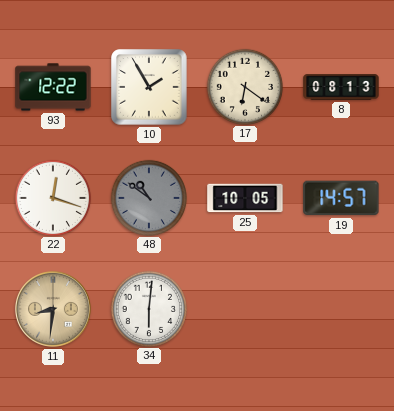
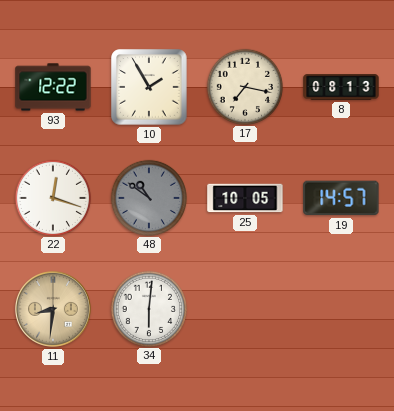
17: 6:21 -> 7:17
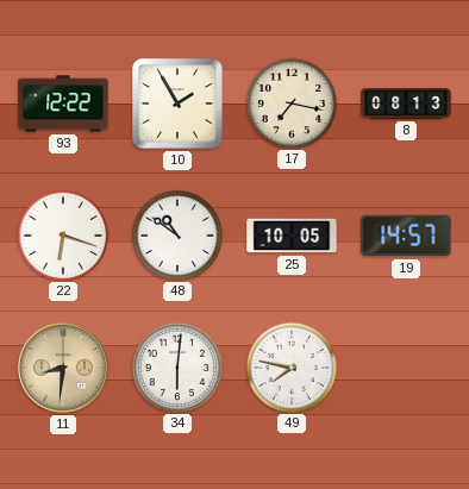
22: 12:18 -> 6:18
48 dial: grey -> white
49: none -> 7:47
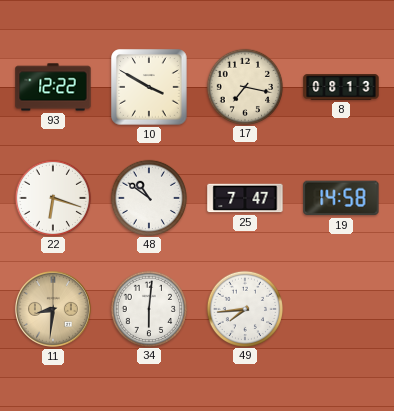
10: 1:55 -> 3:50
25: 10:05 -> 7:47
19: 14:57 -> 14:58
49: 7:47 -> 7:44
